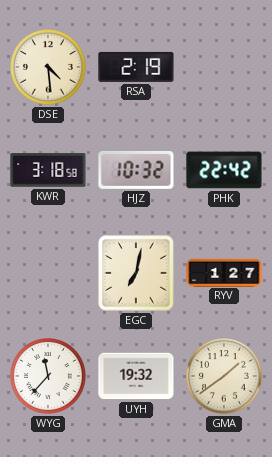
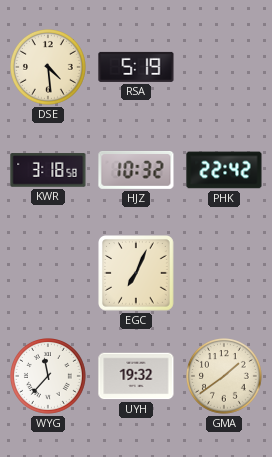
RSA: 2:19 -> 5:19
EGC: 7:02 -> 7:04
RYV: 1:27 -> none
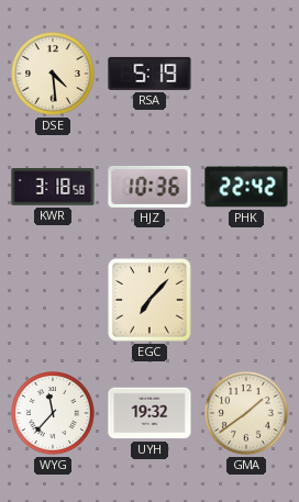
HJZ: 10:32 -> 10:36
EGC: 7:04 -> 7:07
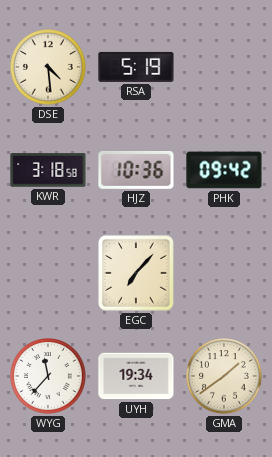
PHK: 22:42 -> 09:42
UYH: 19:32 -> 19:34
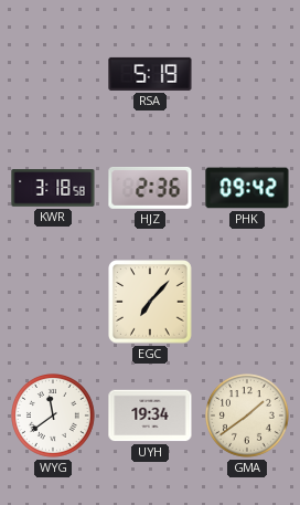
DSE: 4:29 -> none
HJZ: 10:36 -> 2:36
WYG: 11:37 -> 11:39
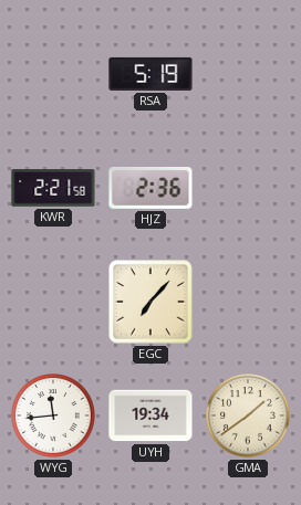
KWR: 3:18 -> 2:21
PHK: 09:42 -> none
WYG: 11:39 -> 11:44
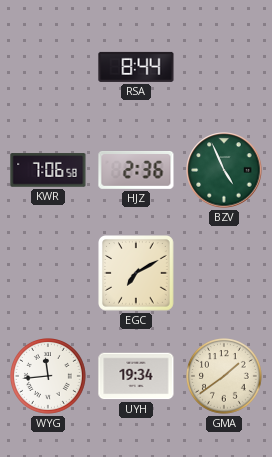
RSA: 5:19 -> 8:44
KWR: 2:21 -> 7:06
BZV: none -> 4:56
EGC: 7:07 -> 7:10
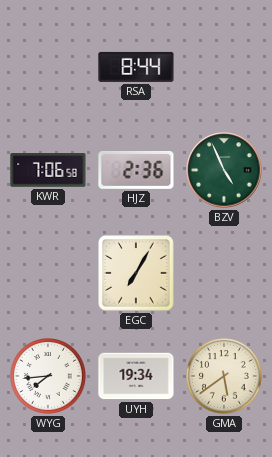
EGC: 7:10 -> 7:05
WYG: 11:44 -> 7:44
GMA: 1:39 -> 5:39
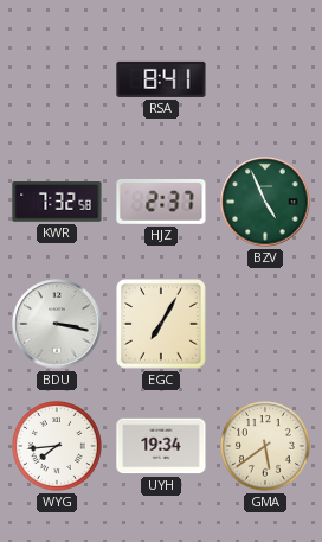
RSA: 8:44 -> 8:41
KWR: 7:06 -> 7:32
HJZ: 2:36 -> 2:37
BDU: none -> 3:17
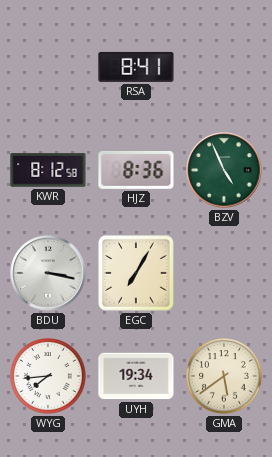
KWR: 7:32 -> 8:12
HJZ: 2:37 -> 8:36
